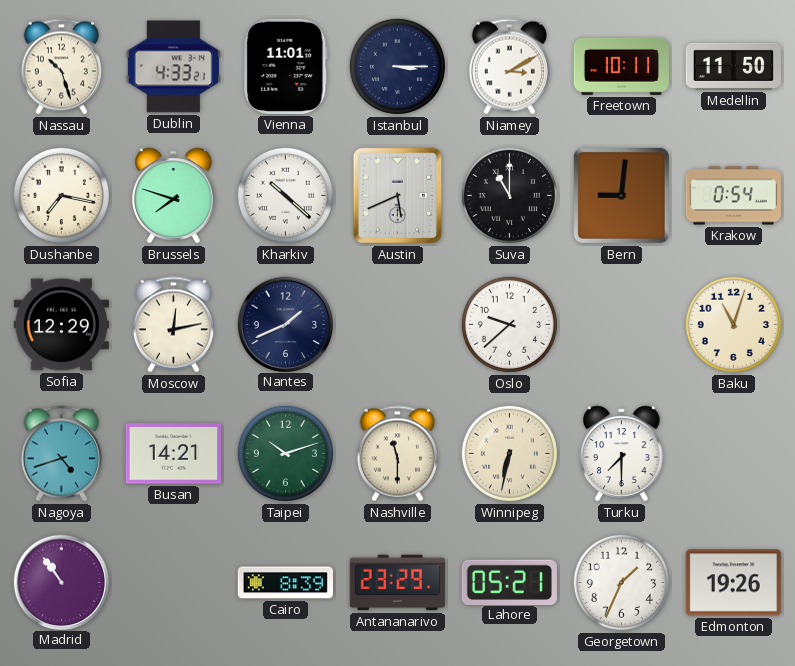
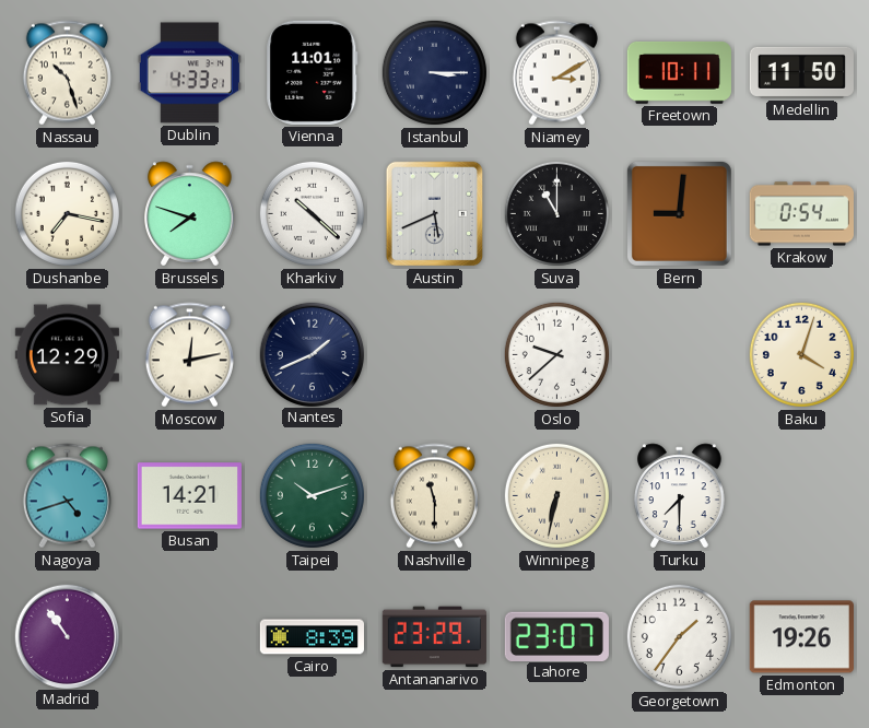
Baku: 11:03 -> 4:03
Lahore: 05:21 -> 23:07
Georgetown: 1:34 -> 1:36
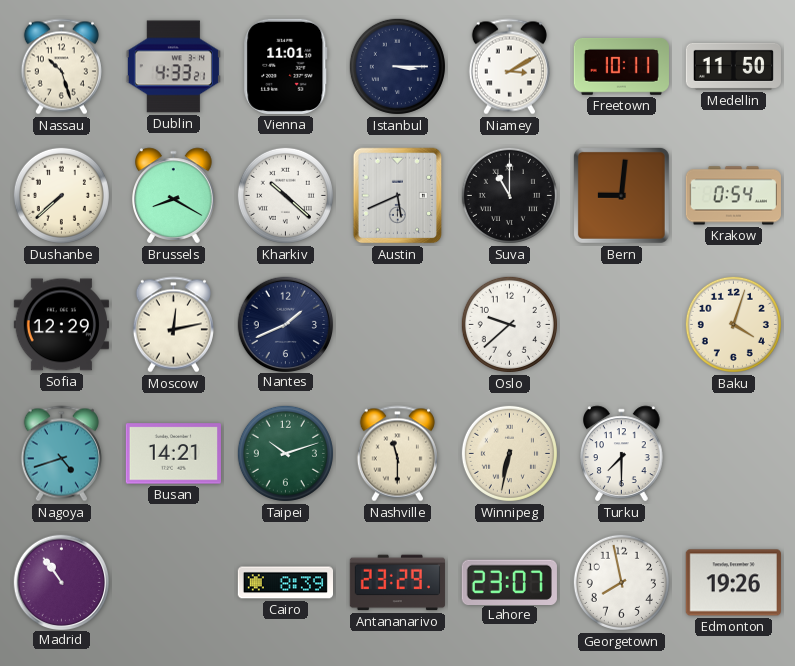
Dushanbe: 7:17 -> 7:38
Brussels: 7:48 -> 8:20
Georgetown: 1:36 -> 7:58
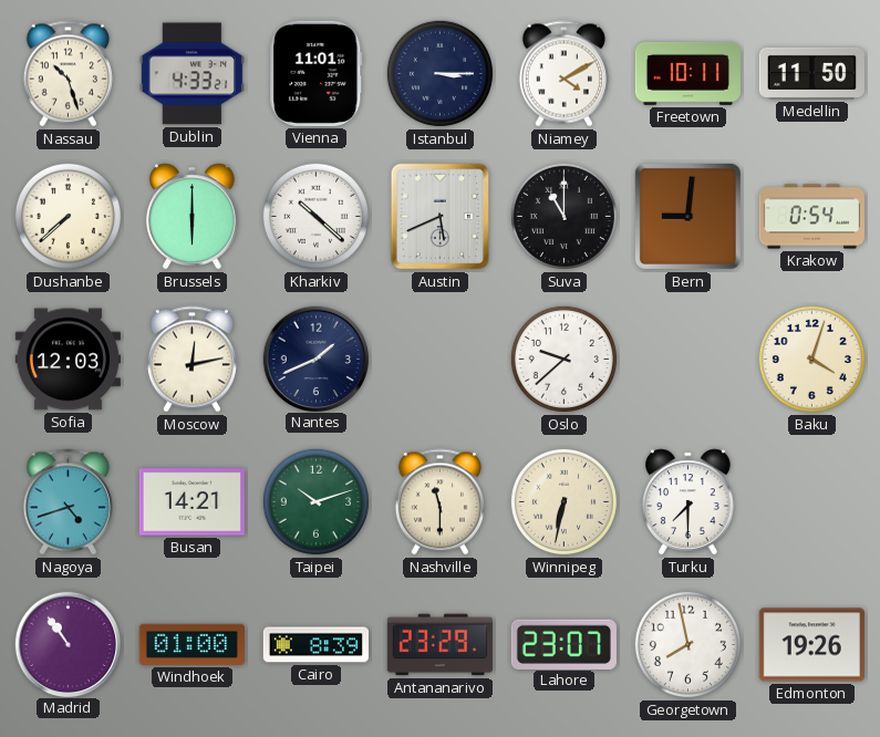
Niamey: 3:10 -> 4:10
Brussels: 8:20 -> 6:00
Sofia: 12:29 -> 12:03
Windhoek: none -> 01:00
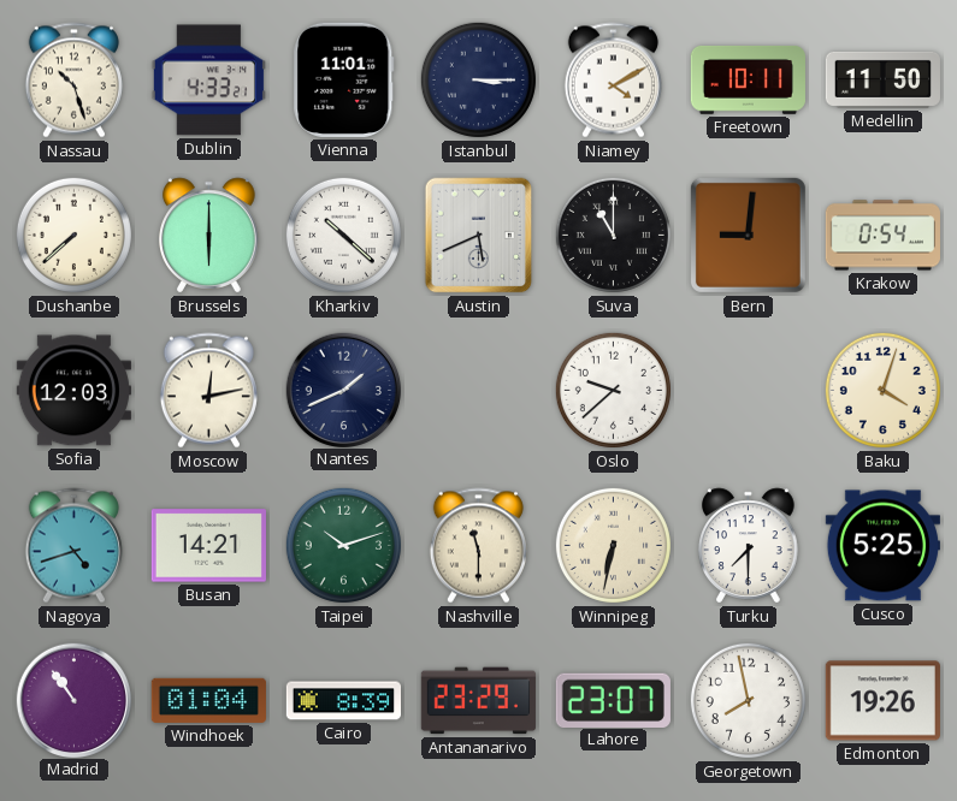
Cusco: none -> 5:25
Windhoek: 01:00 -> 01:04
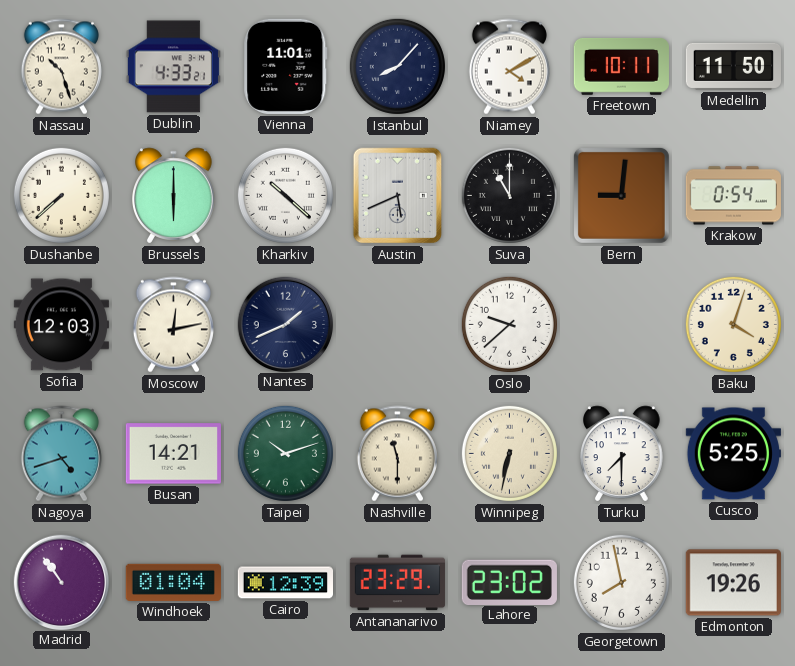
Istanbul: 3:15 -> 8:07
Cairo: 8:39 -> 12:39
Lahore: 23:07 -> 23:02
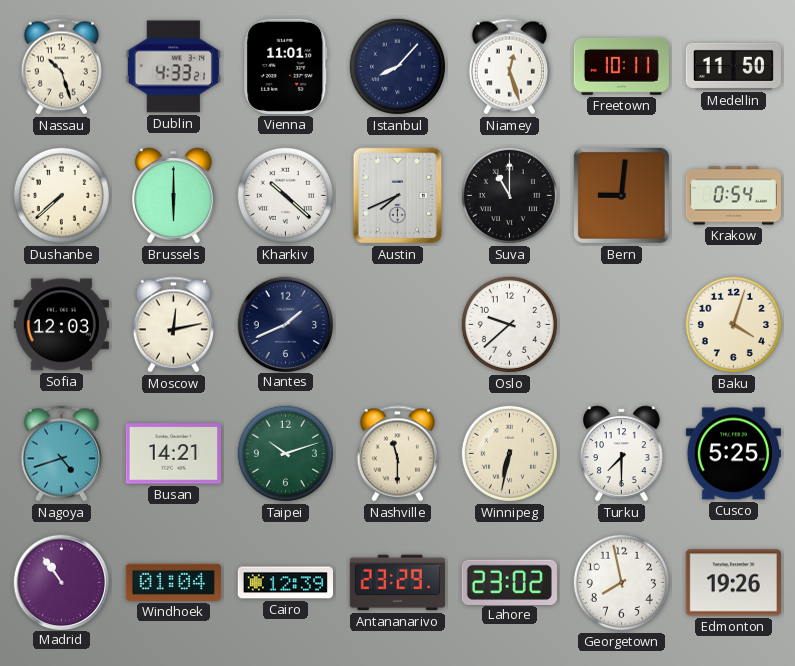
Niamey: 4:10 -> 12:27
Austin: 5:41 -> 7:41
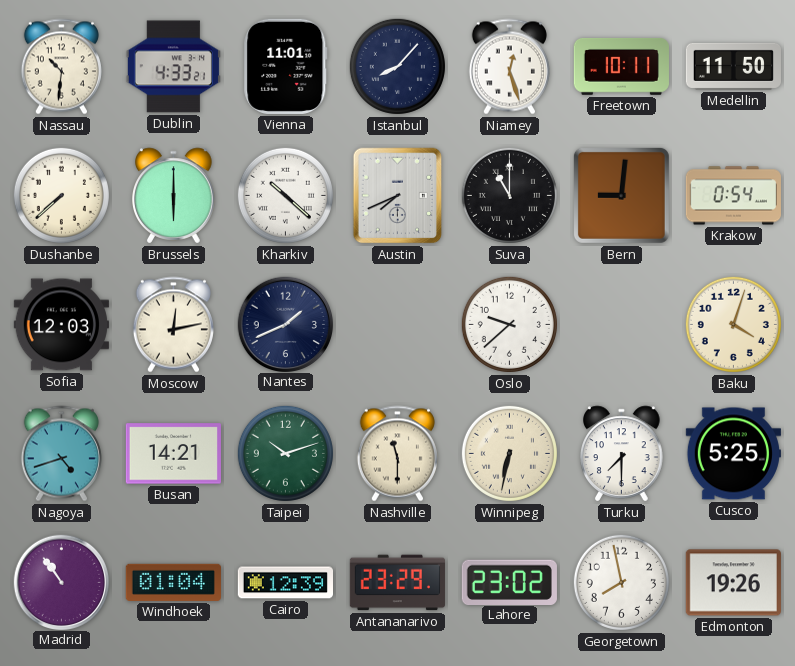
Nassau: 10:27 -> 10:31
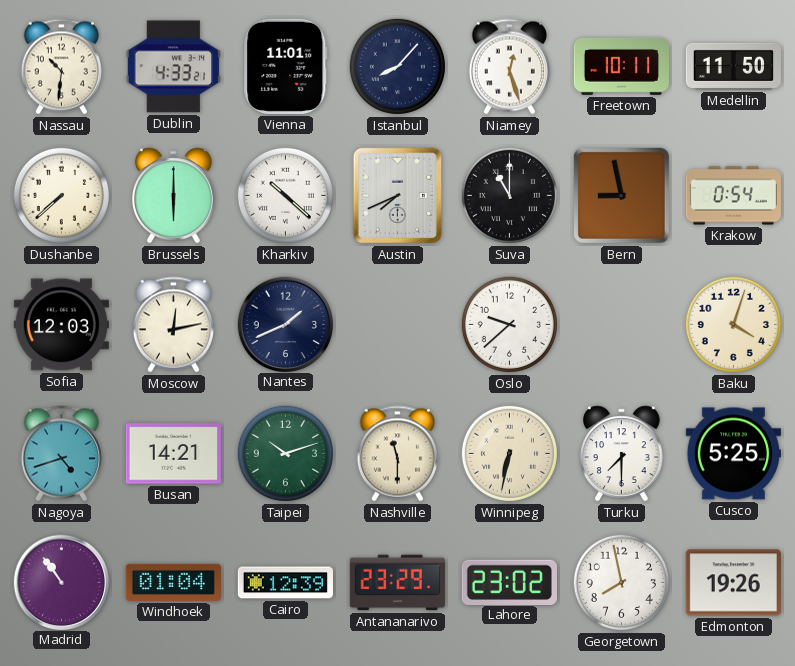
Bern: 9:01 -> 8:58
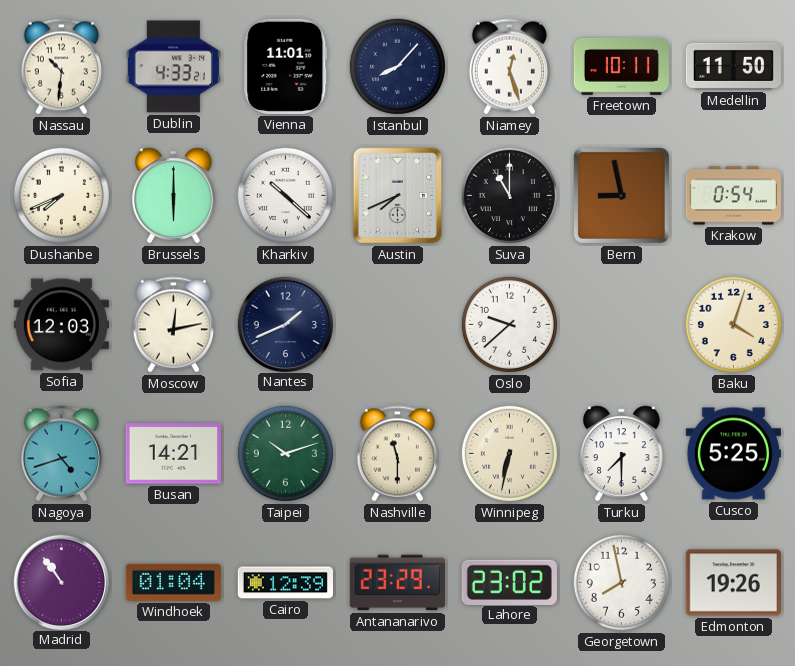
Dushanbe: 7:38 -> 7:41
